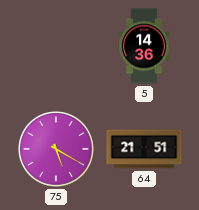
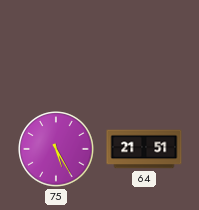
5: 14:36 -> none
75: 5:20 -> 5:25
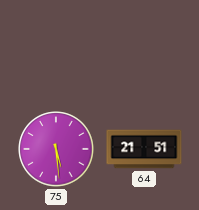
75: 5:25 -> 5:29
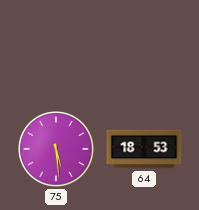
64: 21:51 -> 18:53
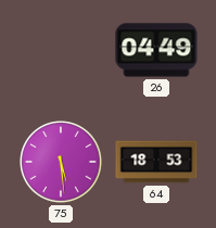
26: none -> 04:49
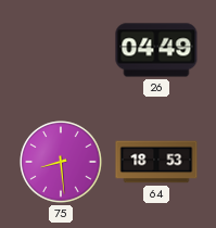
75: 5:29 -> 8:29
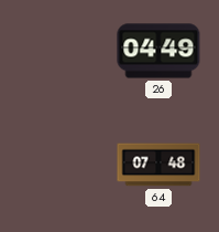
75: 8:29 -> none
64: 18:53 -> 07:48
